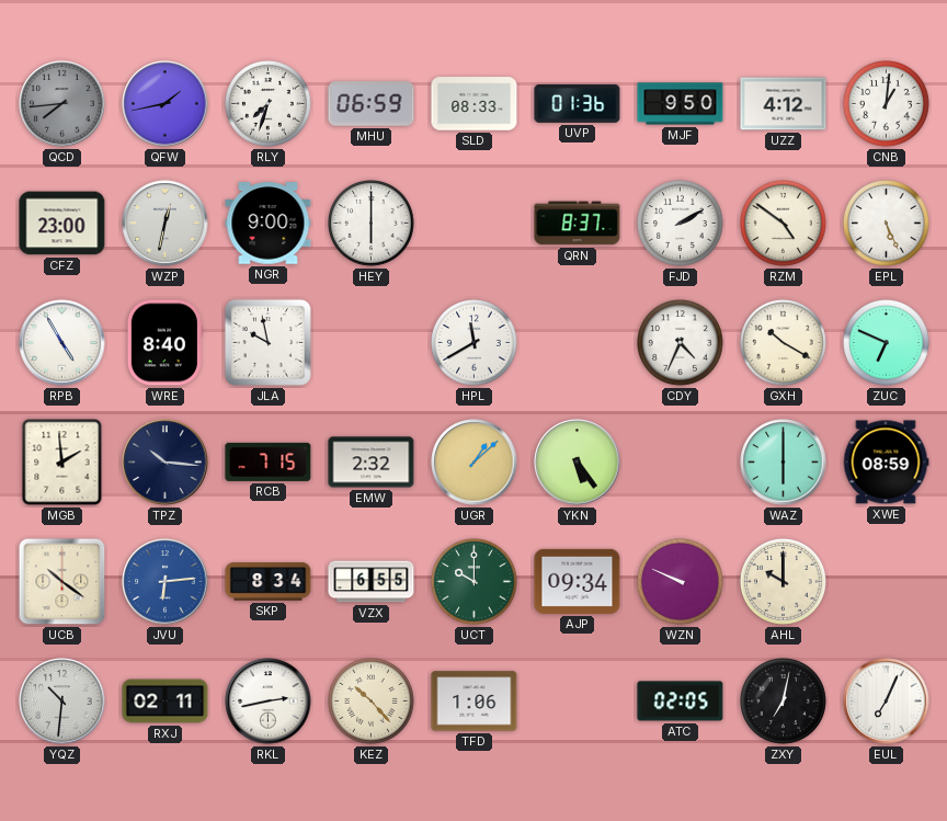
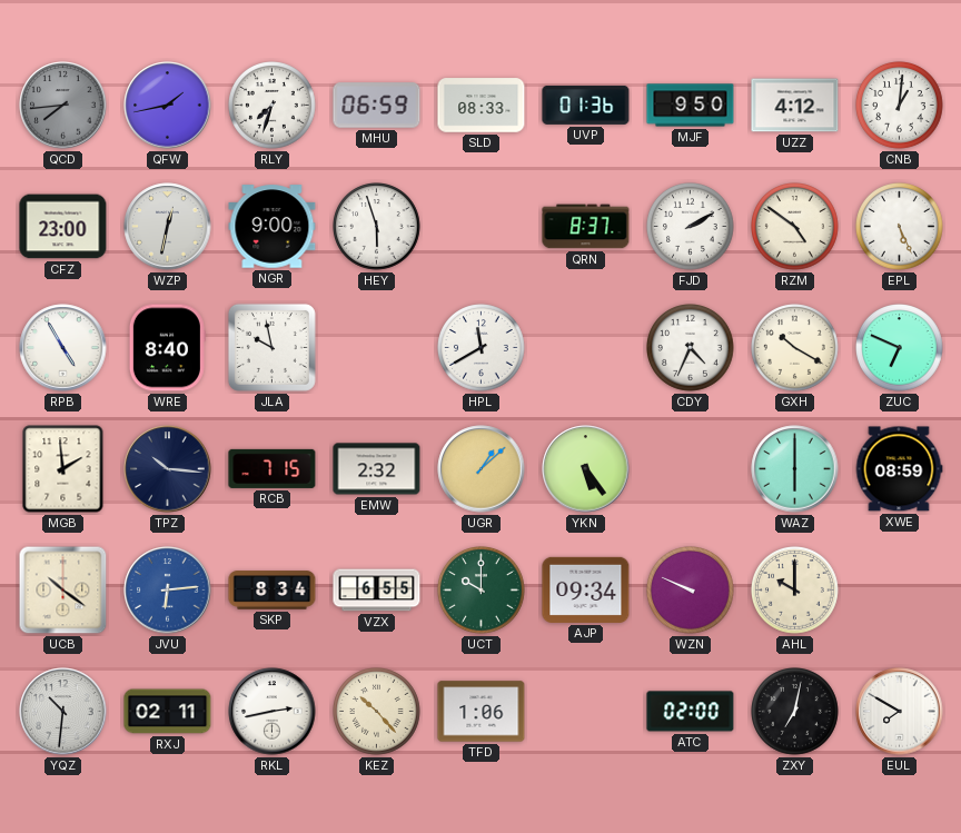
HEY: 6:00 -> 5:57
ATC: 02:05 -> 02:00
EUL: 7:04 -> 7:50
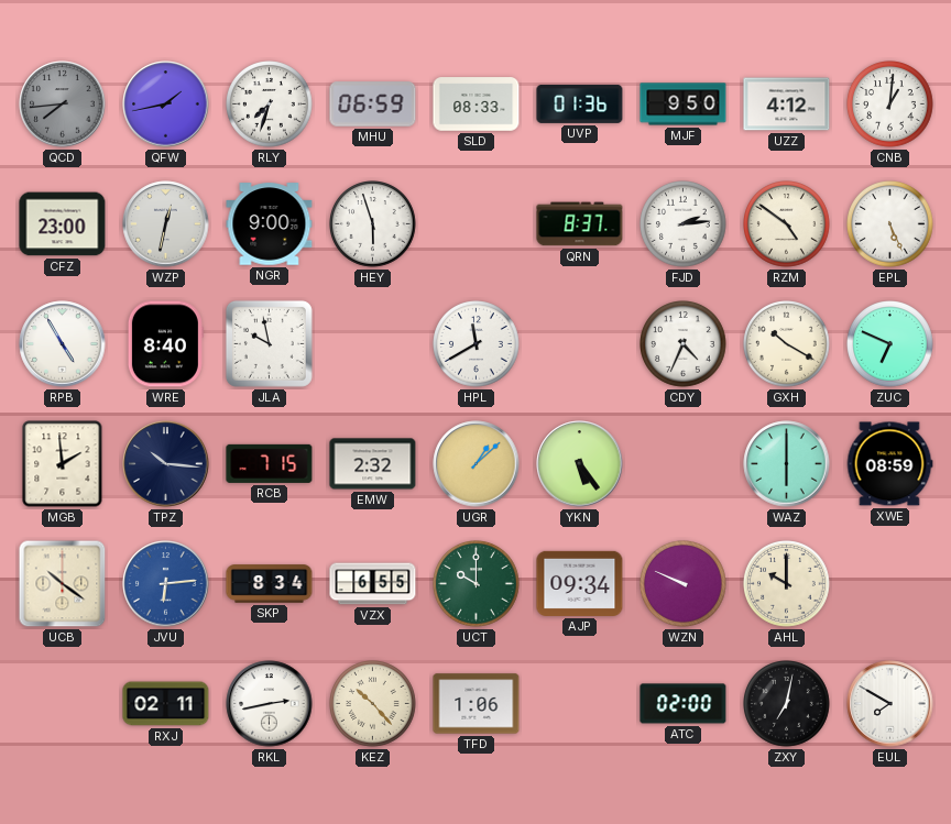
FJD: 2:10 -> 2:14
YQZ: 10:31 -> none
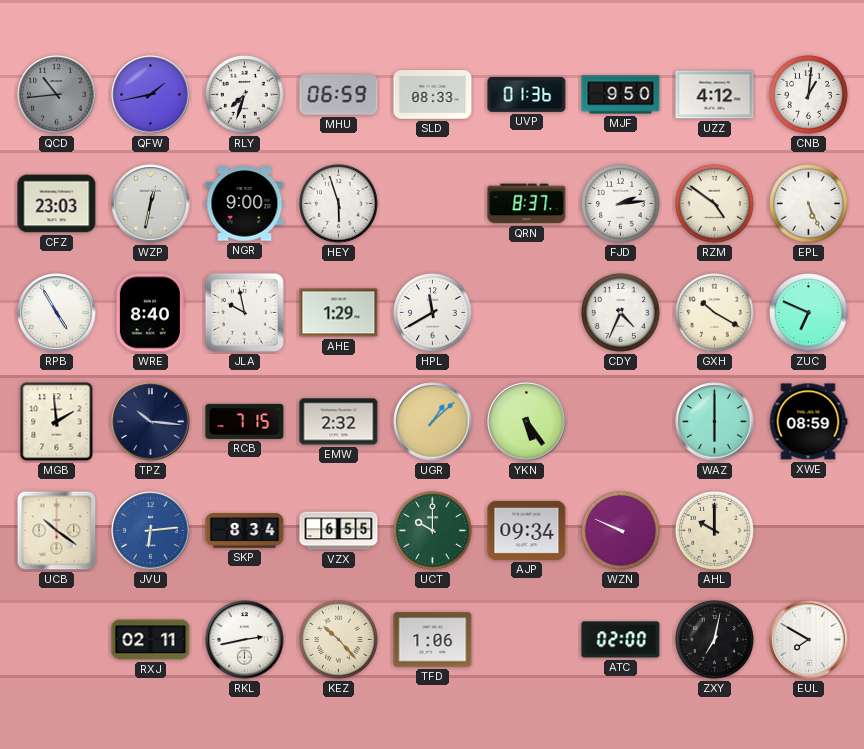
QCD: 7:44 -> 10:44
CFZ: 23:00 -> 23:03
AHE: none -> 1:29
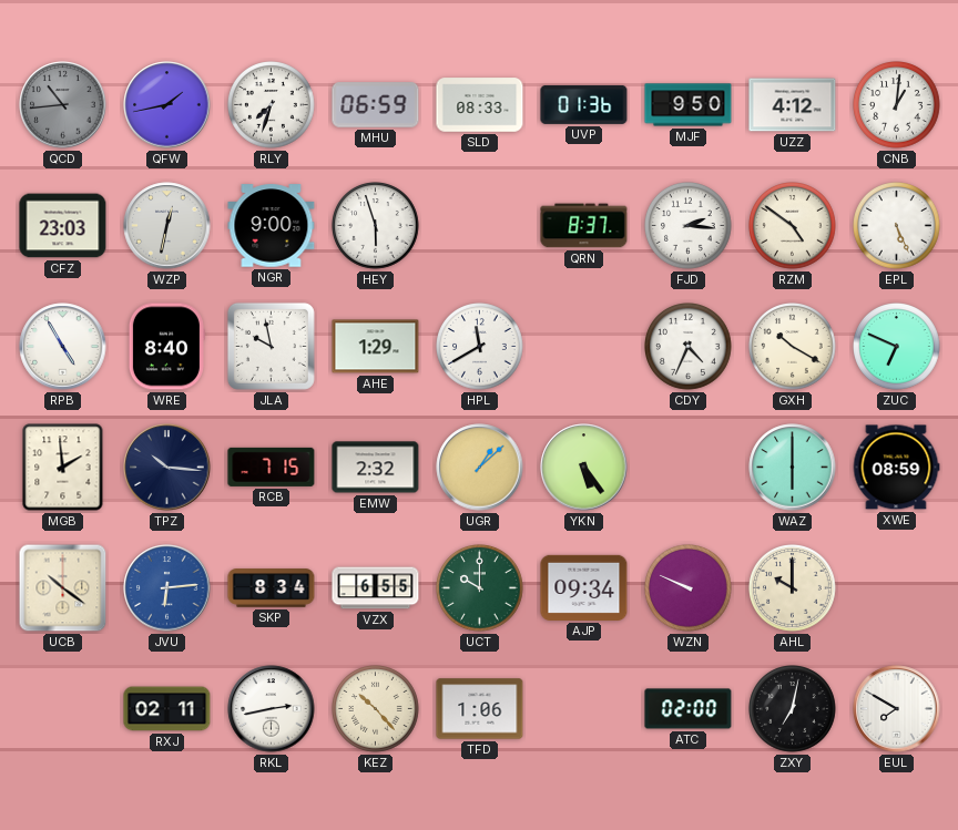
FJD: 2:14 -> 2:16
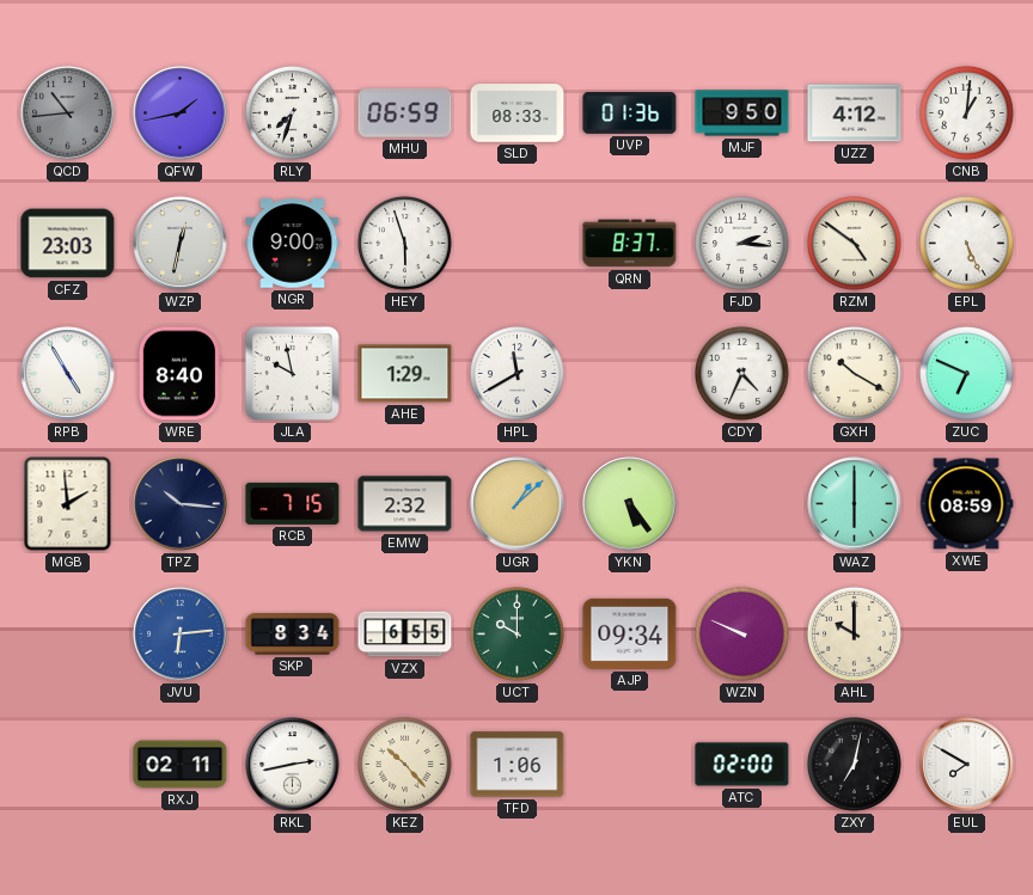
UCB: 10:21 -> none
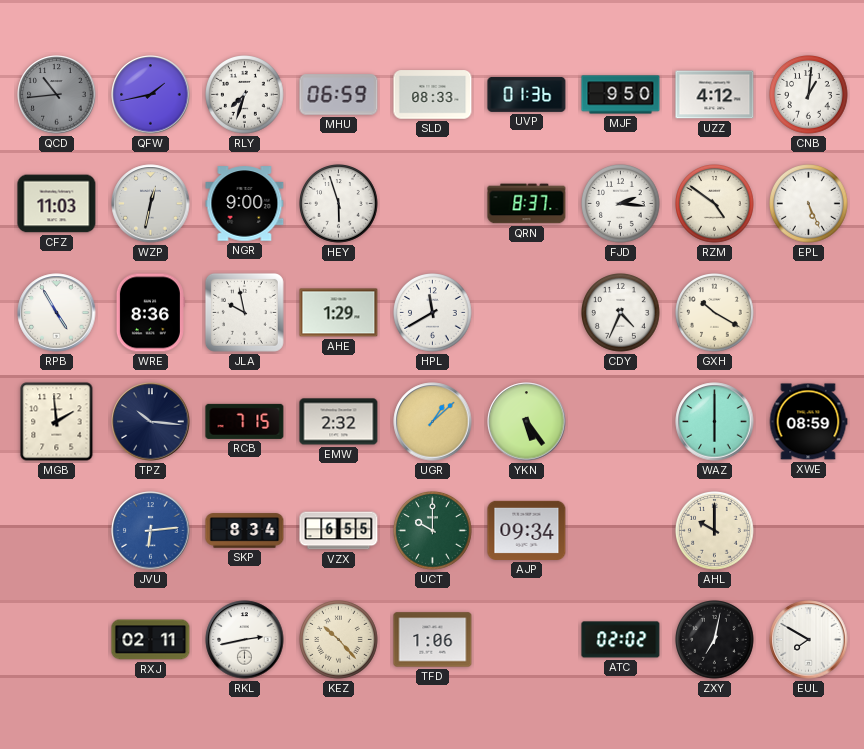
CFZ: 23:03 -> 11:03
WRE: 8:40 -> 8:36
ZUC: 6:49 -> none
WZN: 9:49 -> none
ATC: 02:00 -> 02:02
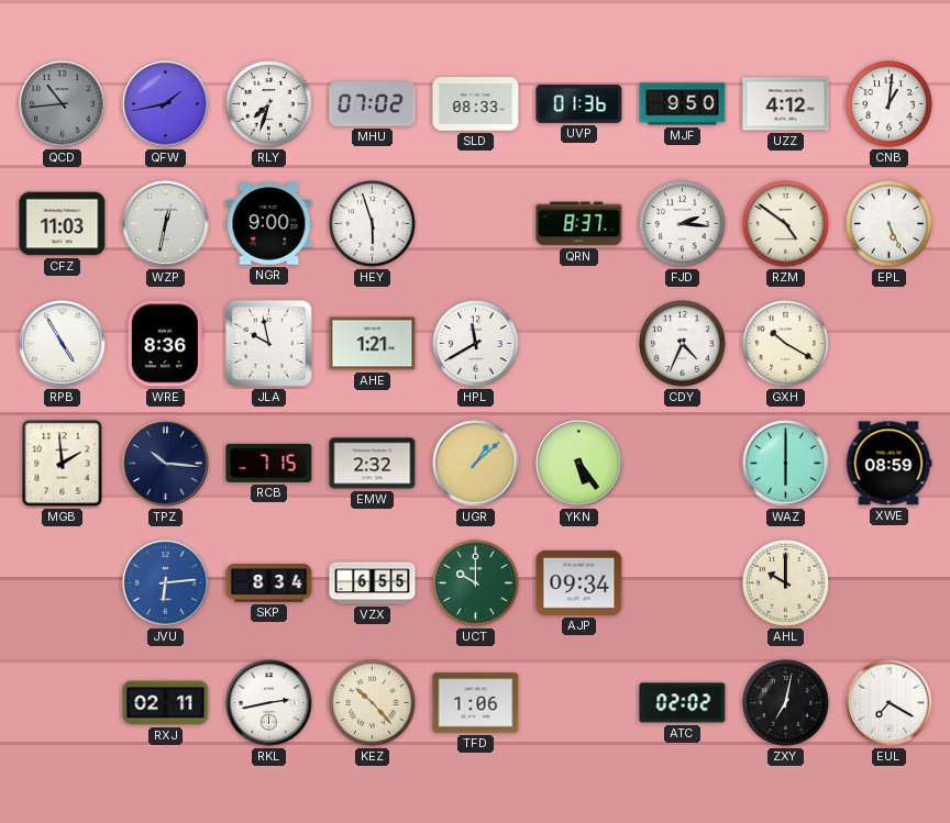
MHU: 06:59 -> 07:02
AHE: 1:29 -> 1:21
EUL: 7:50 -> 7:20
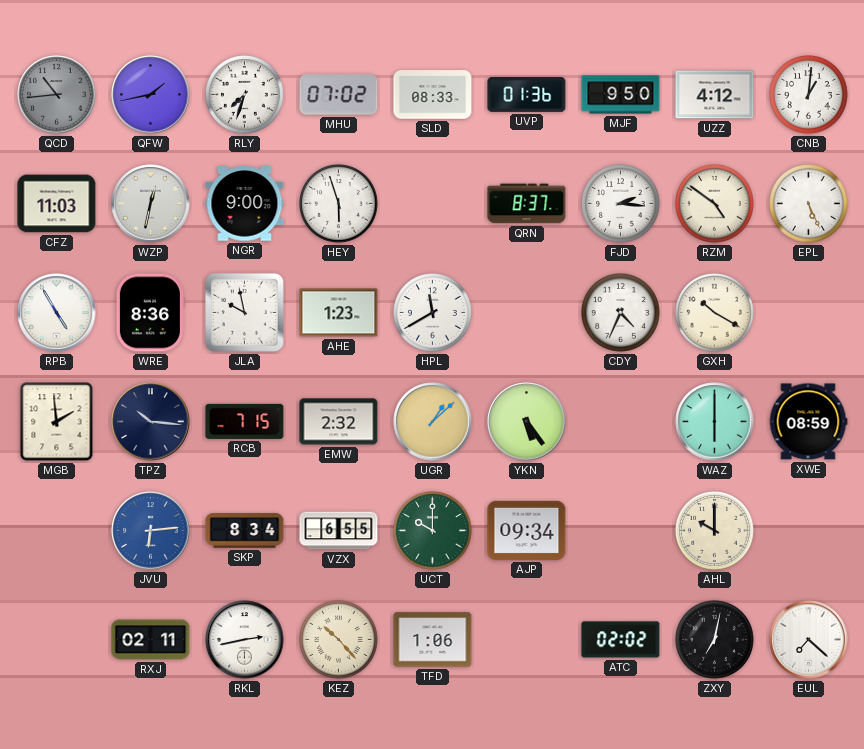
AHE: 1:21 -> 1:23
EUL: 7:20 -> 7:22
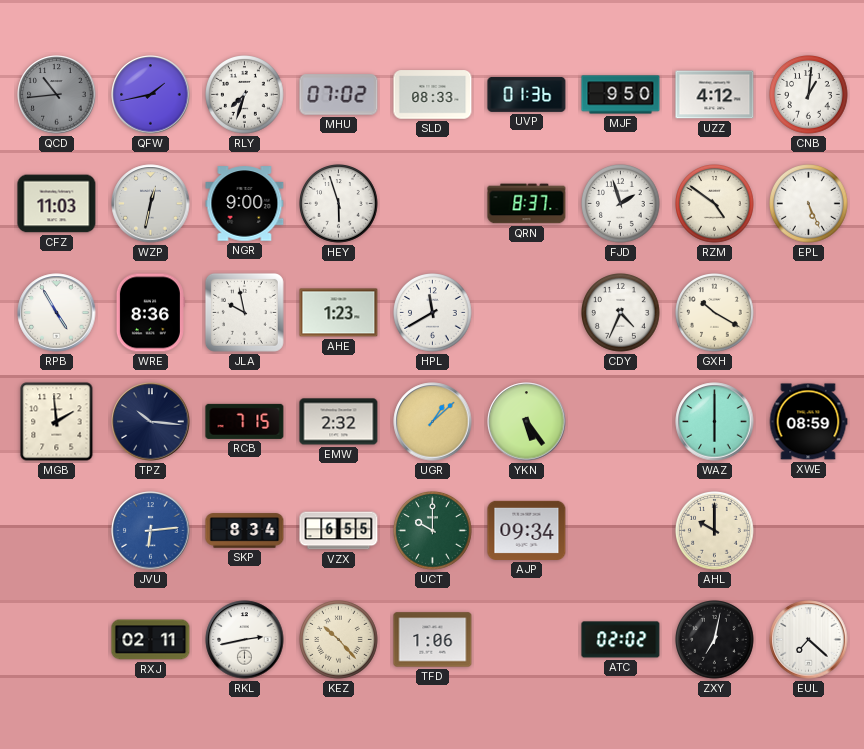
FJD: 2:16 -> 1:57
